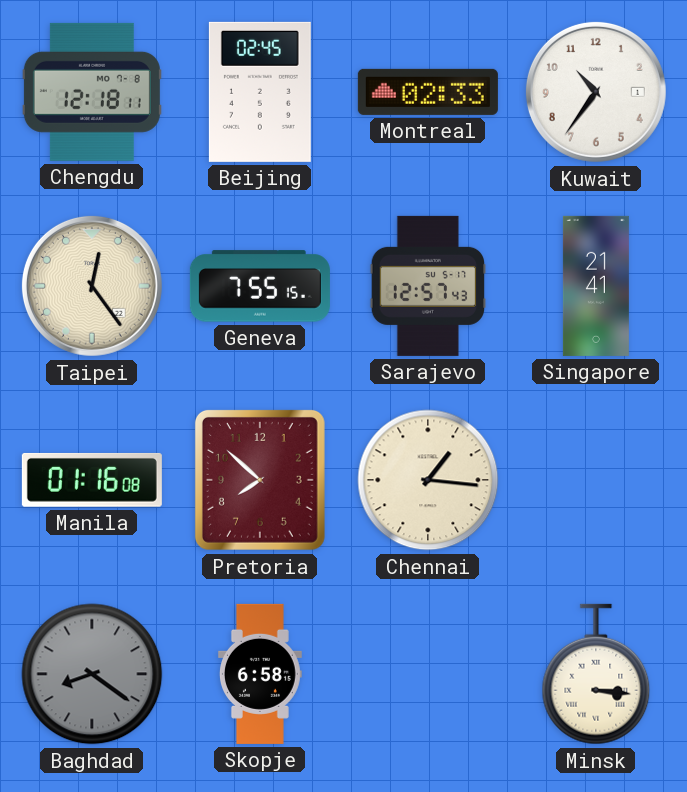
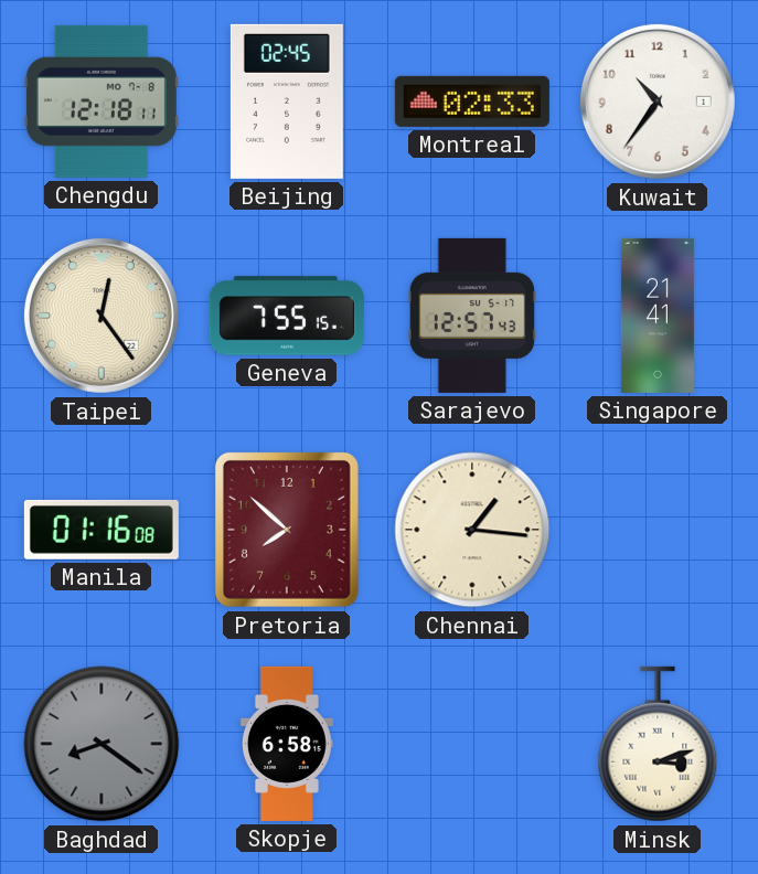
Minsk: 3:16 -> 3:12
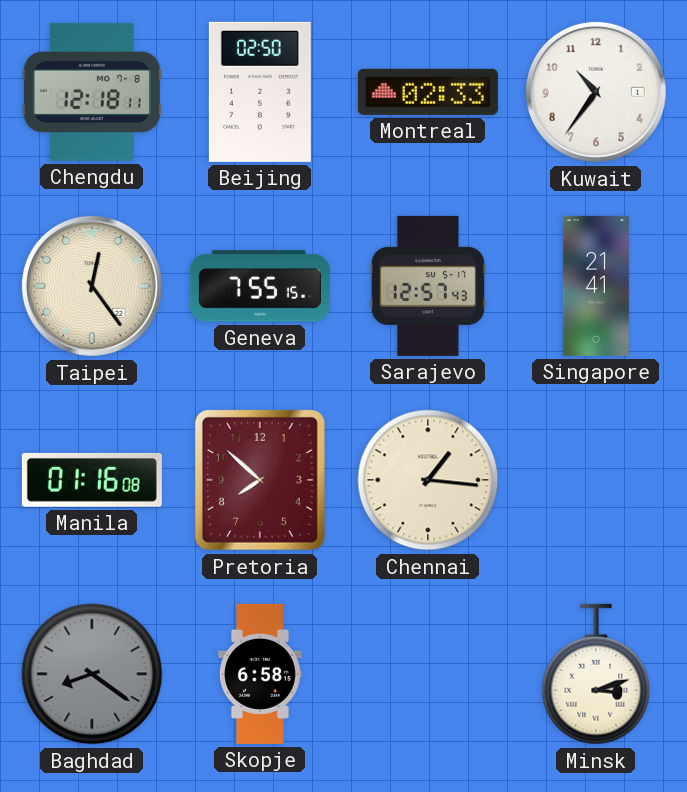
Beijing: 02:45 -> 02:50
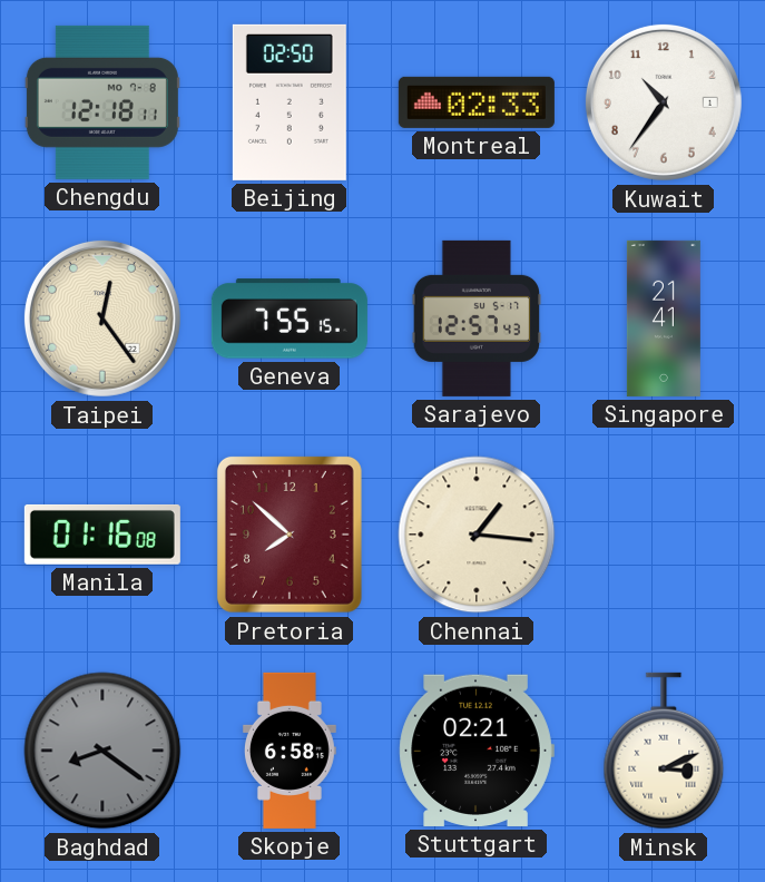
Stuttgart: none -> 02:21
Minsk: 3:12 -> 3:11
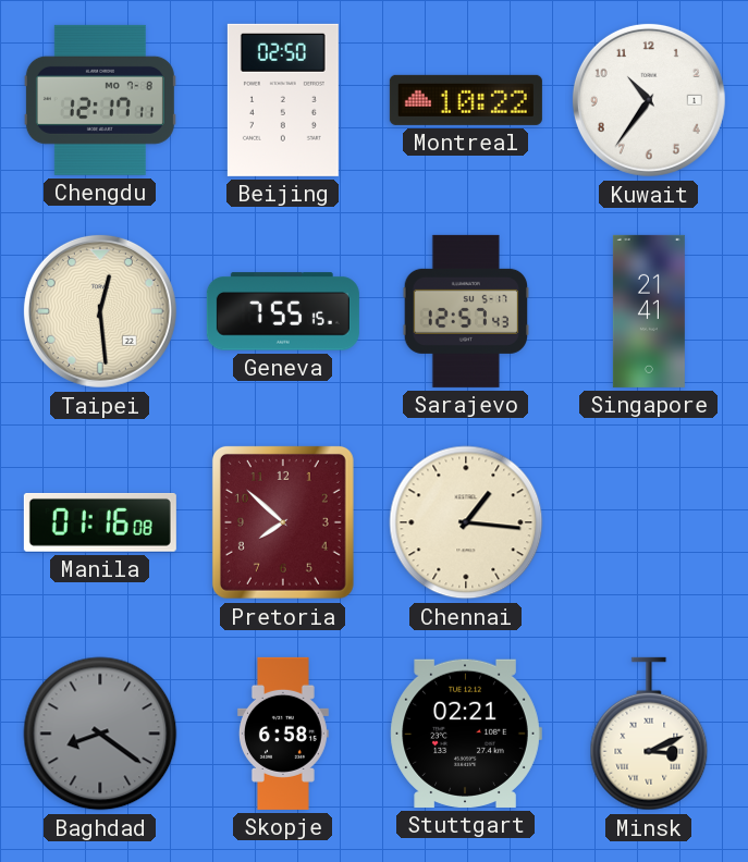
Chengdu: 12:18 -> 12:17
Montreal: 02:33 -> 10:22
Taipei: 12:24 -> 12:29
